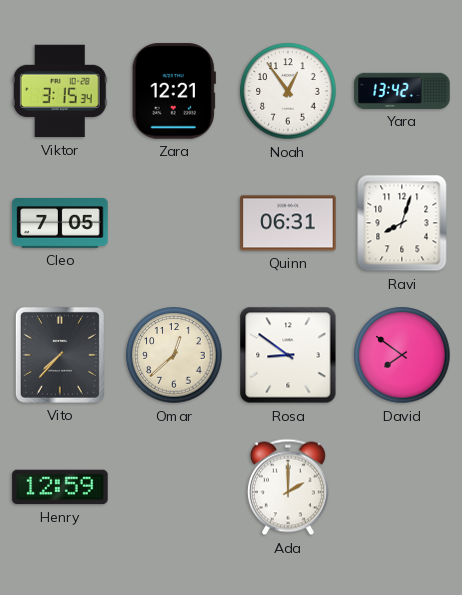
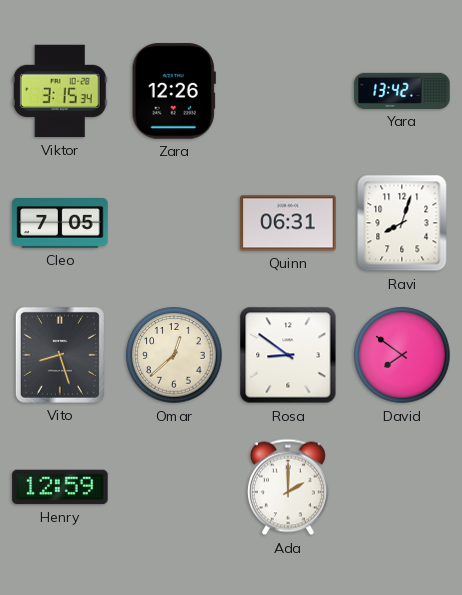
Zara: 12:21 -> 12:26
Noah: 12:54 -> none
Vito: 7:37 -> 8:27
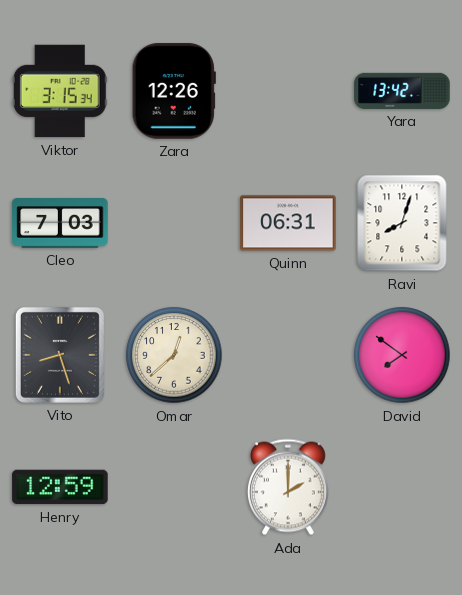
Cleo: 7:05 -> 7:03
Rosa: 8:51 -> none
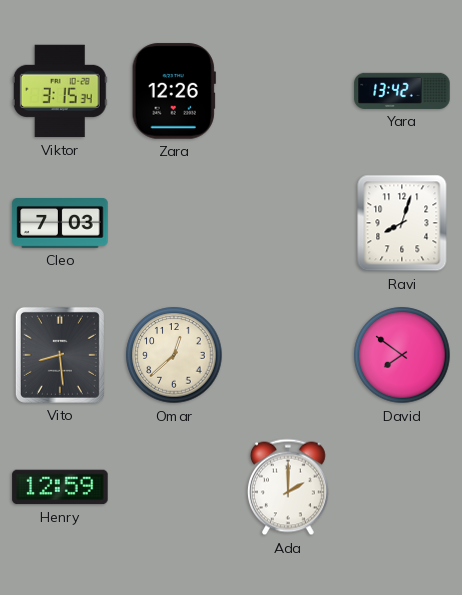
Quinn: 06:31 -> none
Vito: 8:27 -> 8:29
